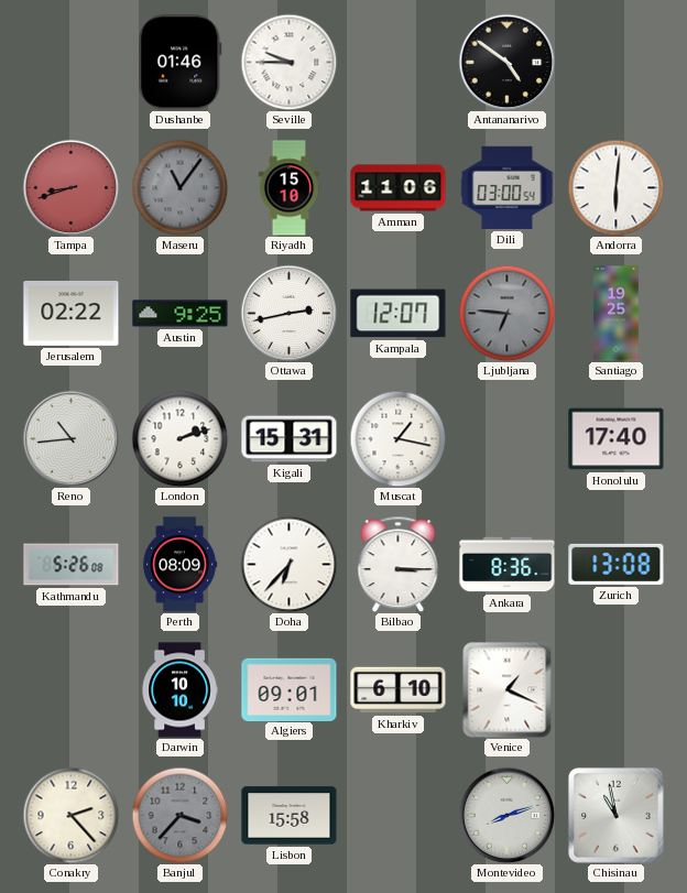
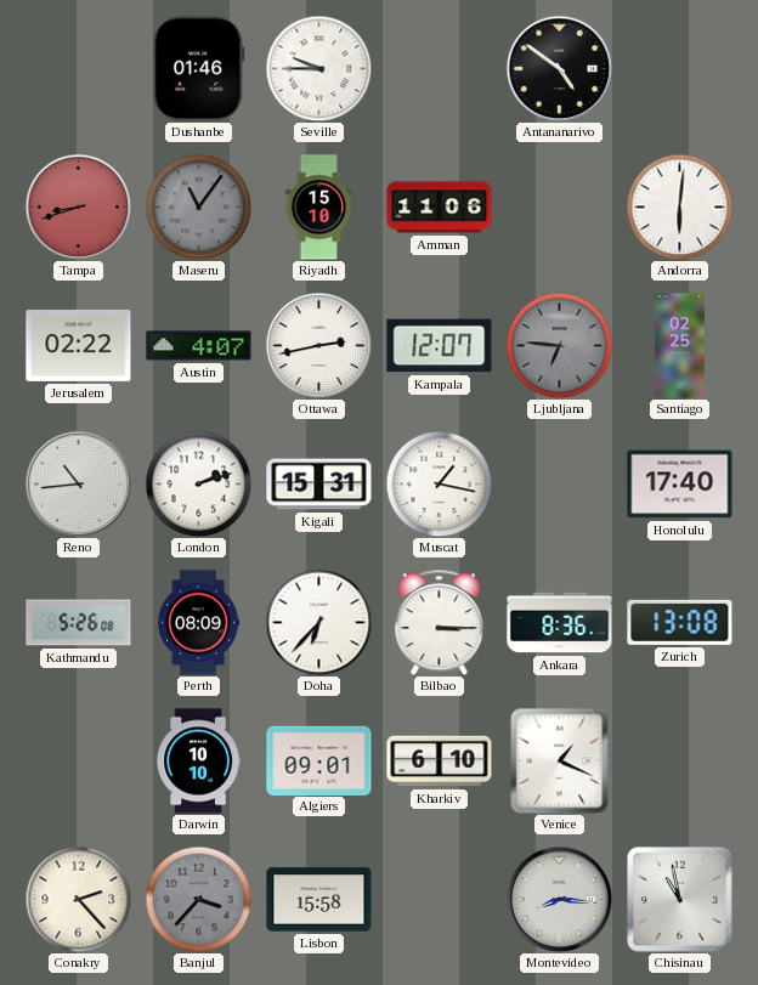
Dili: 03:00 -> none
Austin: 9:25 -> 4:07
Santiago: 19:25 -> 02:25
Montevideo: 8:12 -> 8:16
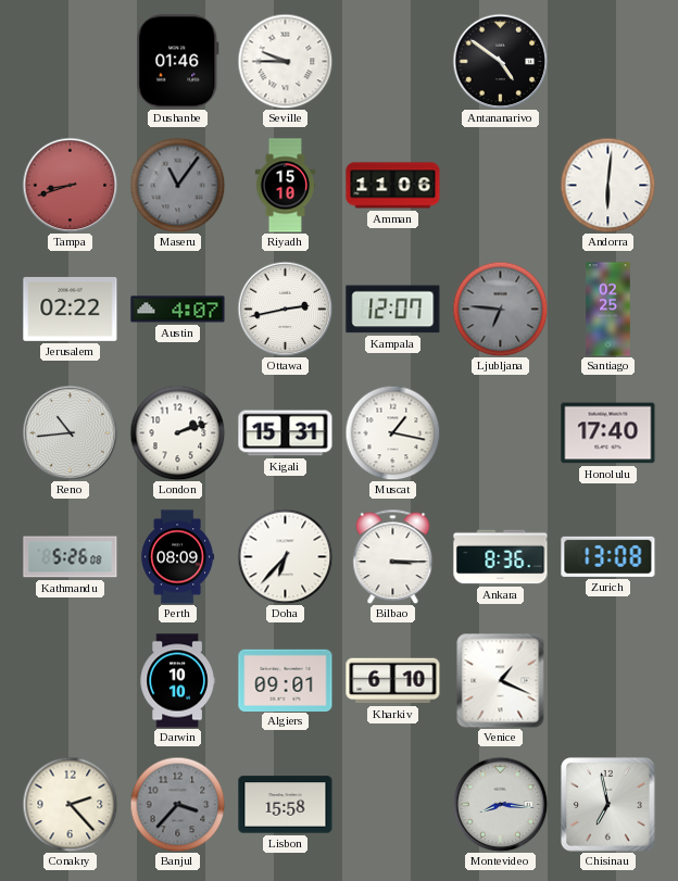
Chisinau: 10:58 -> 6:58
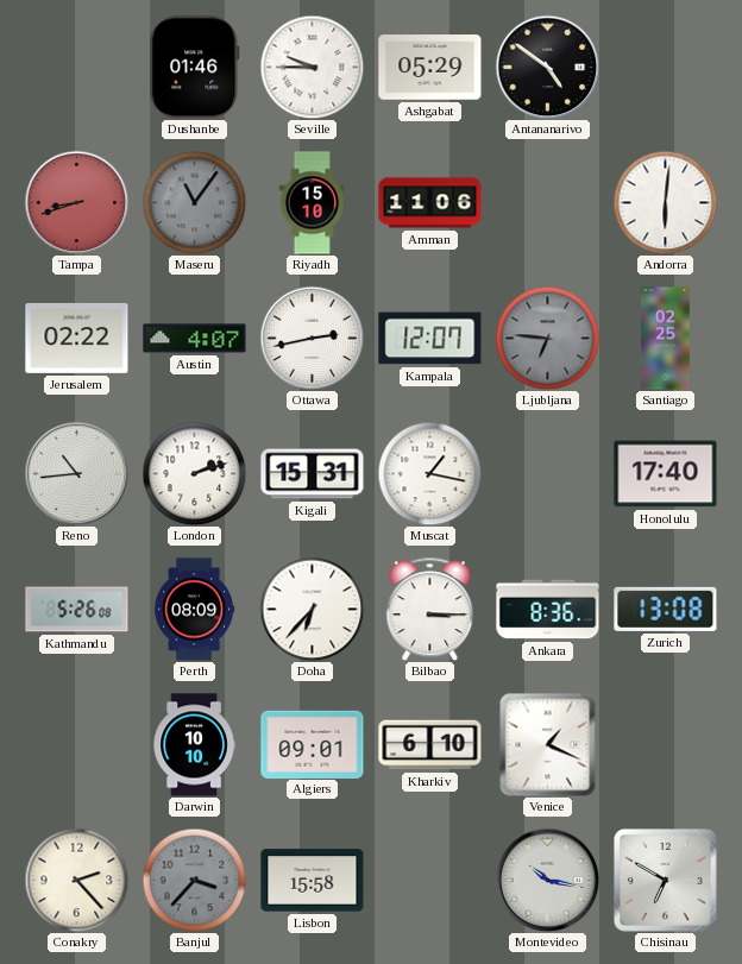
Ashgabat: none -> 05:29
Montevideo: 8:16 -> 10:17
Chisinau: 6:58 -> 6:50
